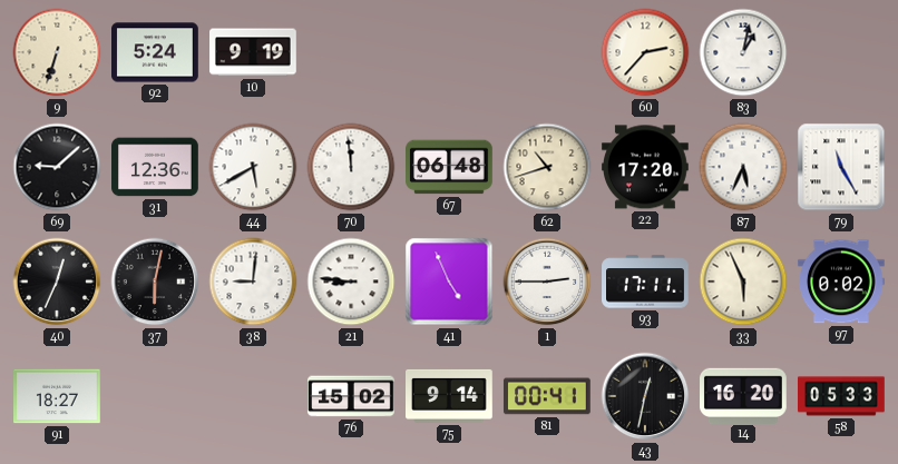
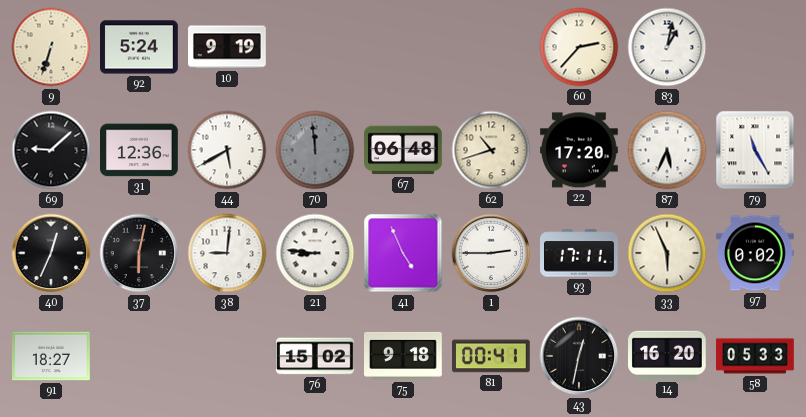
70 dial: white -> grey
75: 9:14 -> 9:18
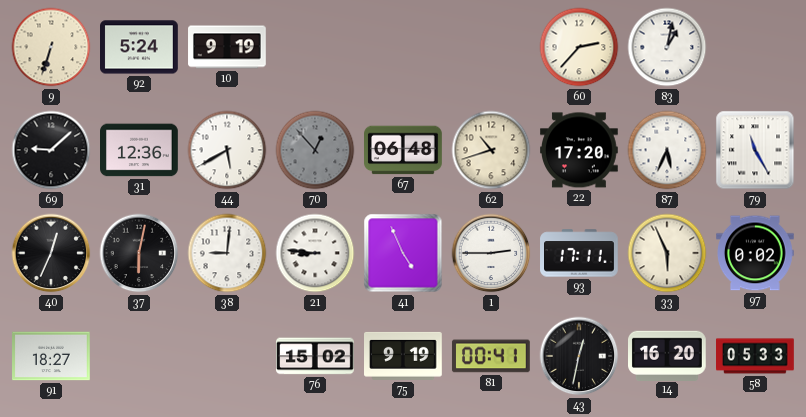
70: 11:59 -> 12:53
75: 9:18 -> 9:19
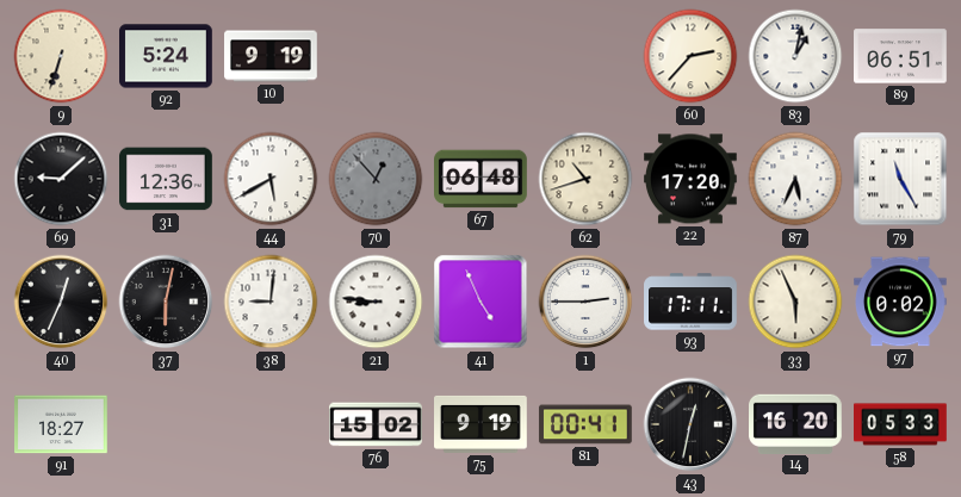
89: none -> 06:51
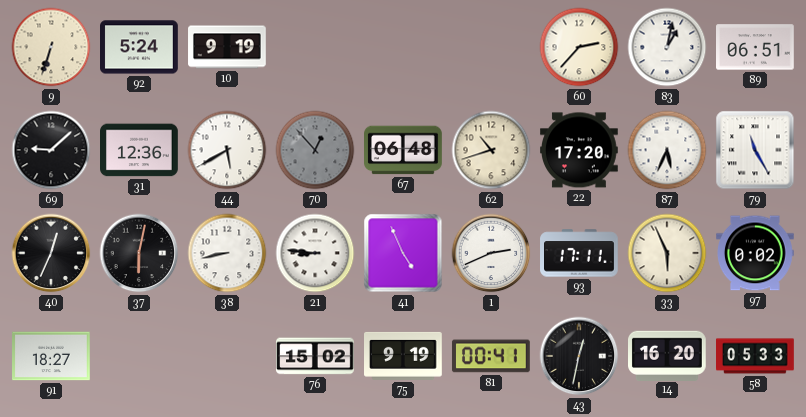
38: 9:01 -> 8:43
1: 2:45 -> 2:41
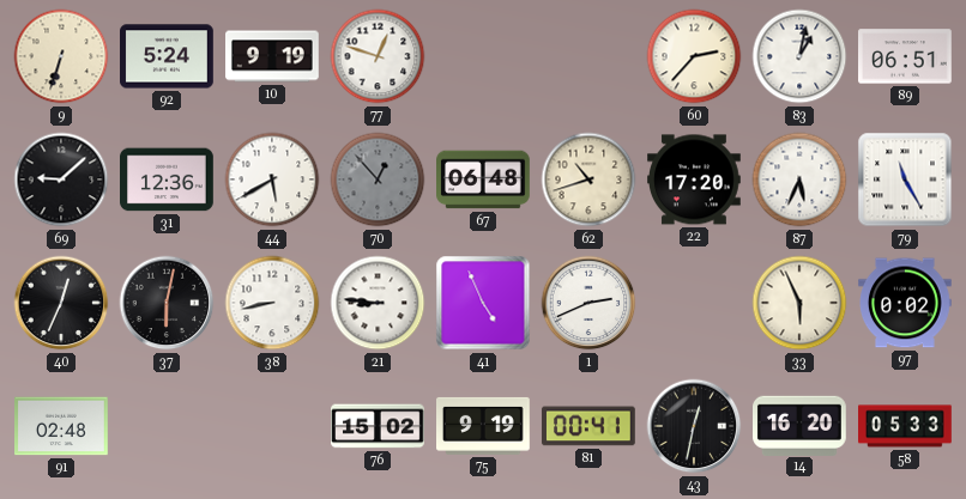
77: none -> 12:48
93: 17:11 -> none
91: 18:27 -> 02:48
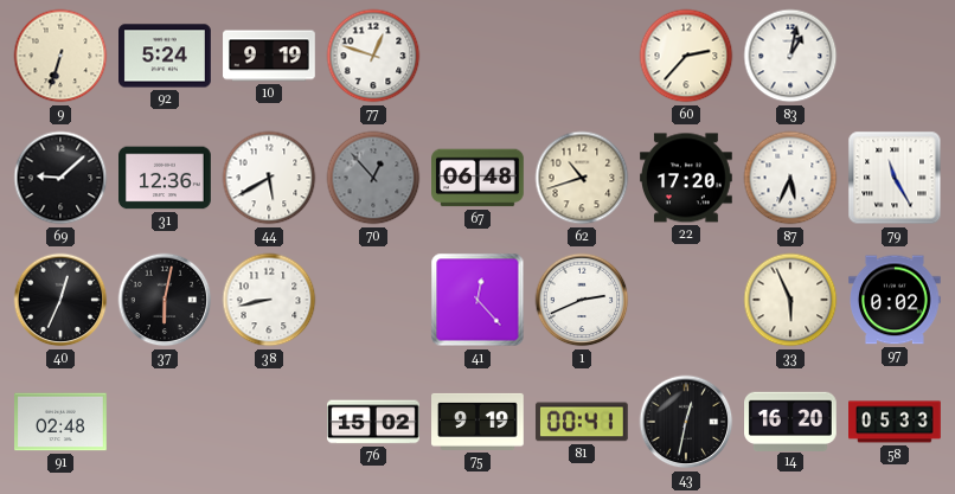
89: 06:51 -> none
21: 8:46 -> none
41: 4:56 -> 12:23
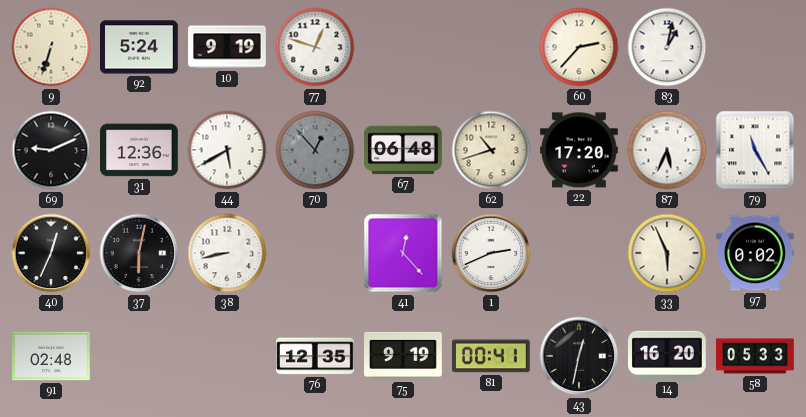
69: 9:08 -> 9:11
76: 15:02 -> 12:35
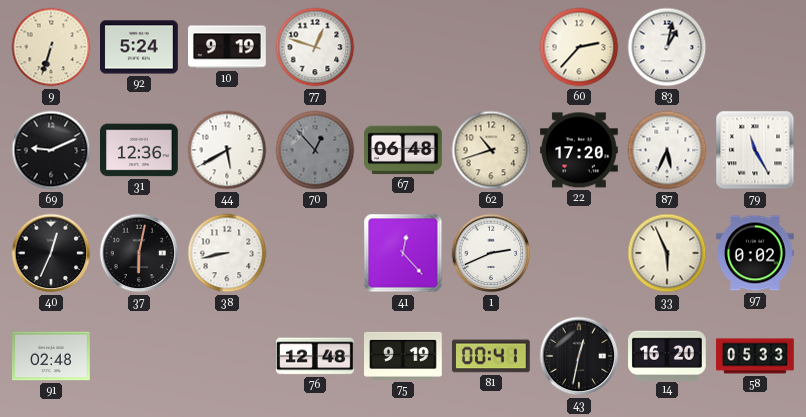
76: 12:35 -> 12:48
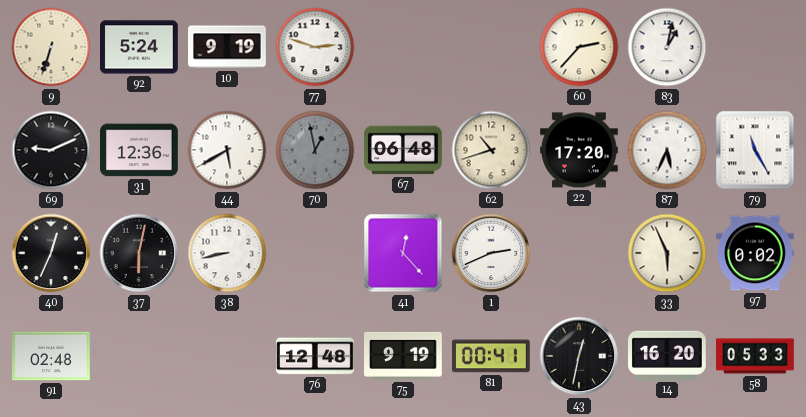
77: 12:48 -> 2:48
70: 12:53 -> 12:58
